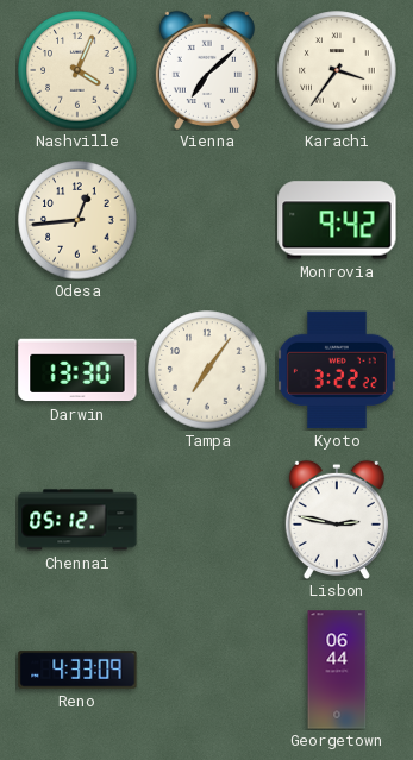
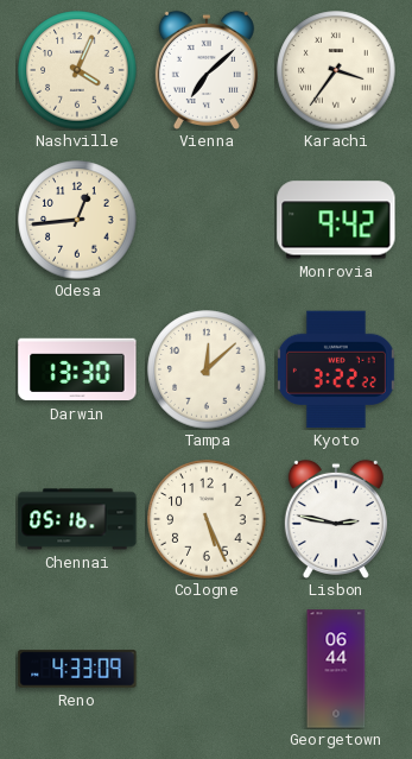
Tampa: 7:06 -> 12:08
Chennai: 05:12 -> 05:16
Cologne: none -> 5:26
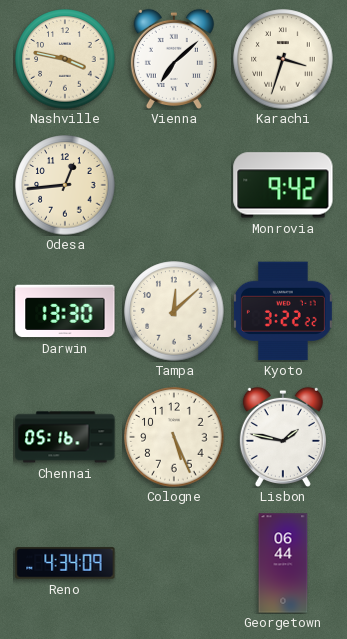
Nashville: 4:04 -> 3:47
Karachi: 3:36 -> 3:33
Lisbon: 2:47 -> 1:47
Reno: 4:33 -> 4:34
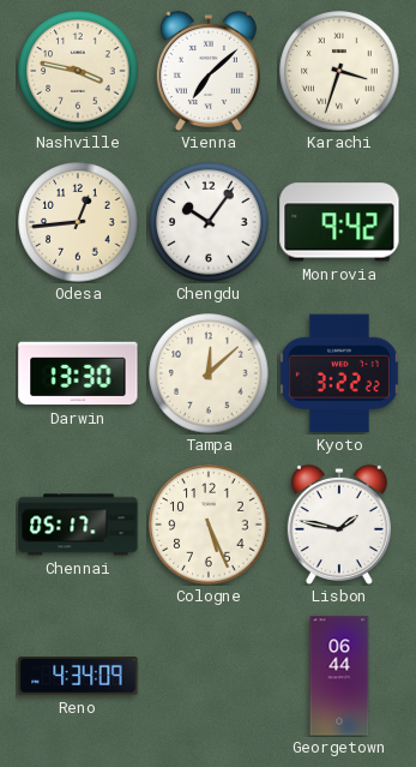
Chengdu: none -> 10:06
Chennai: 05:16 -> 05:17
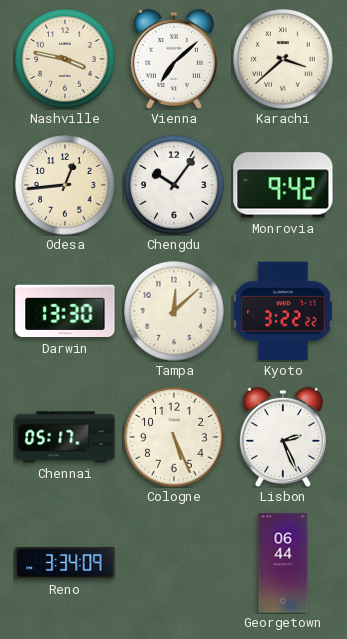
Karachi: 3:33 -> 3:38
Lisbon: 1:47 -> 2:26
Reno: 4:34 -> 3:34
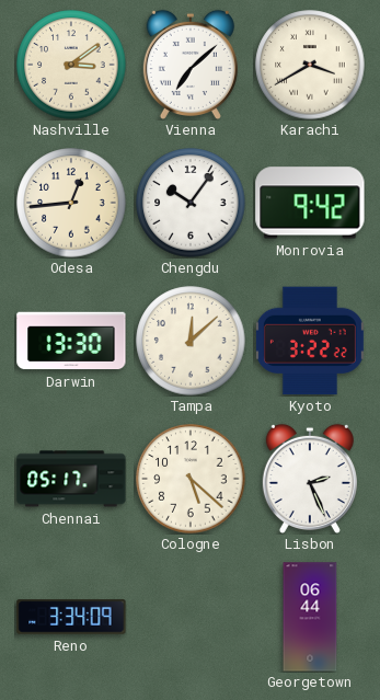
Nashville: 3:47 -> 3:09
Karachi: 3:38 -> 3:40
Cologne: 5:26 -> 5:22
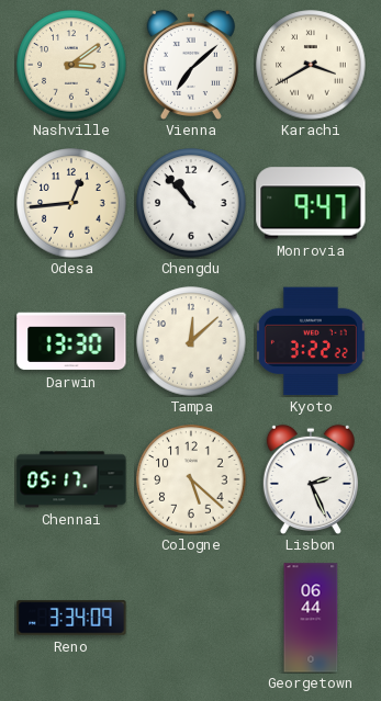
Chengdu: 10:06 -> 10:53
Monrovia: 9:42 -> 9:47
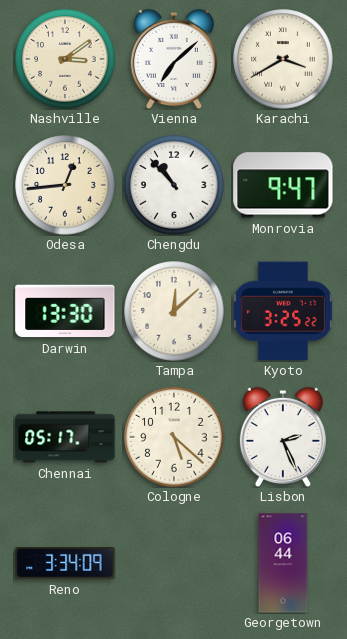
Kyoto: 3:22 -> 3:25
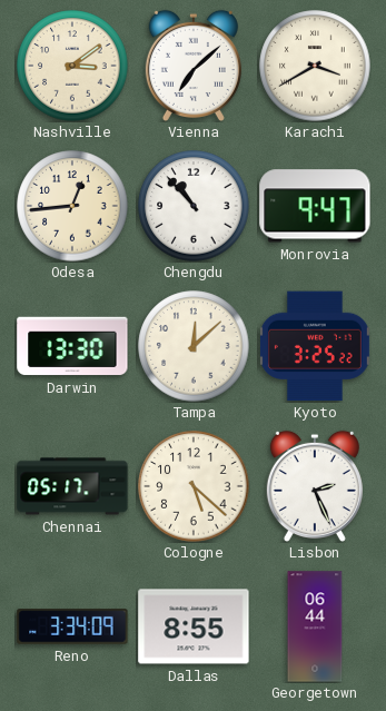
Dallas: none -> 8:55
